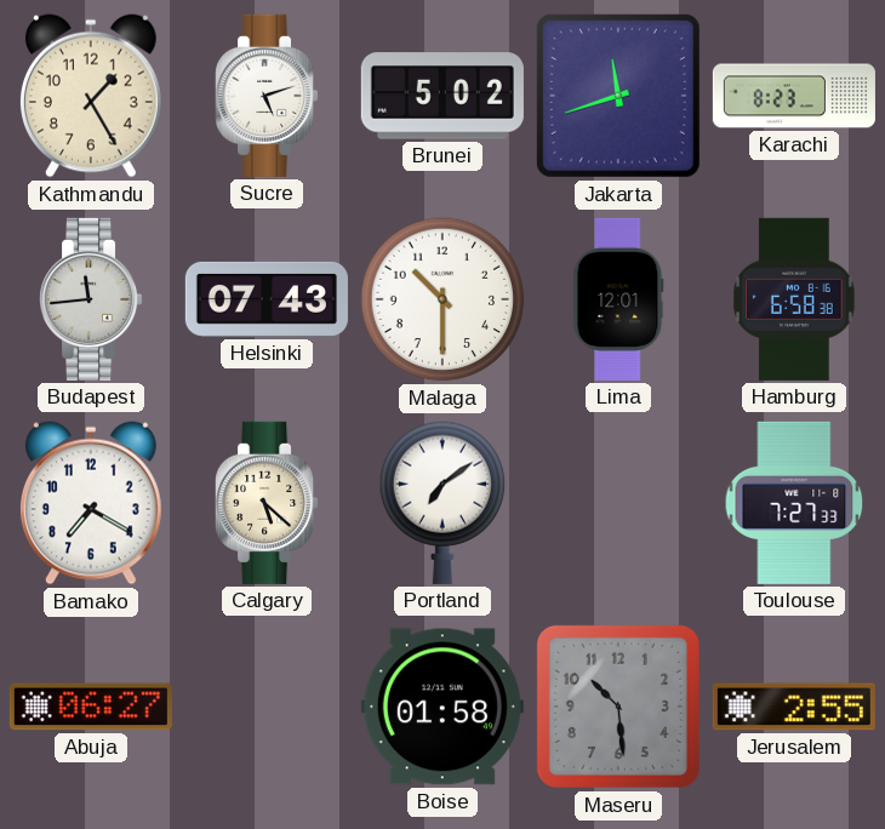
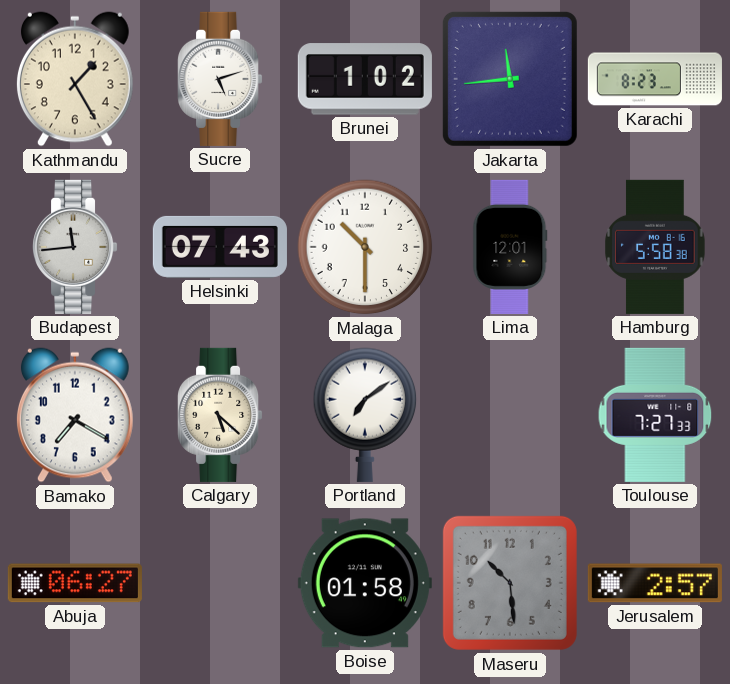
Brunei: 5:02 -> 1:02
Jakarta: 11:42 -> 11:44
Hamburg: 6:58 -> 5:58
Jerusalem: 2:55 -> 2:57
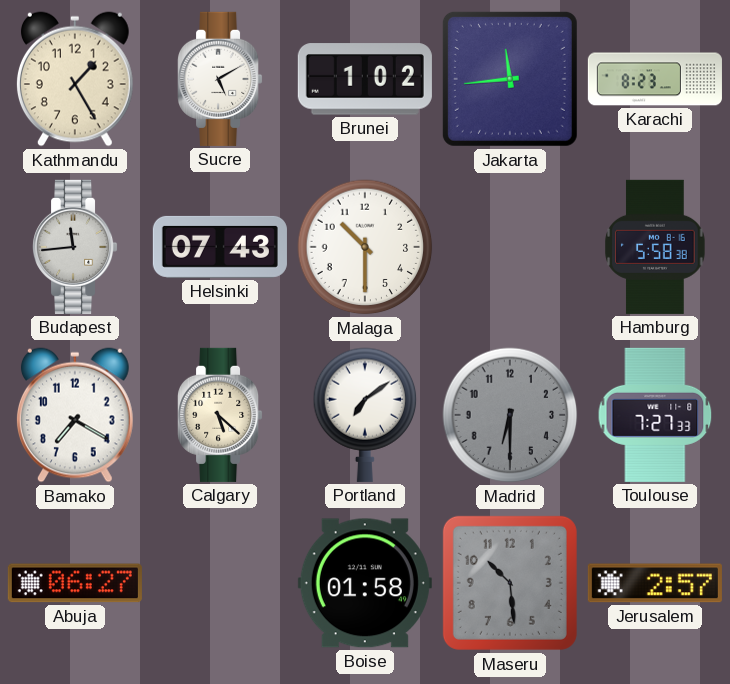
Sucre: 5:12 -> 5:10
Lima: 12:01 -> none
Madrid: none -> 6:30
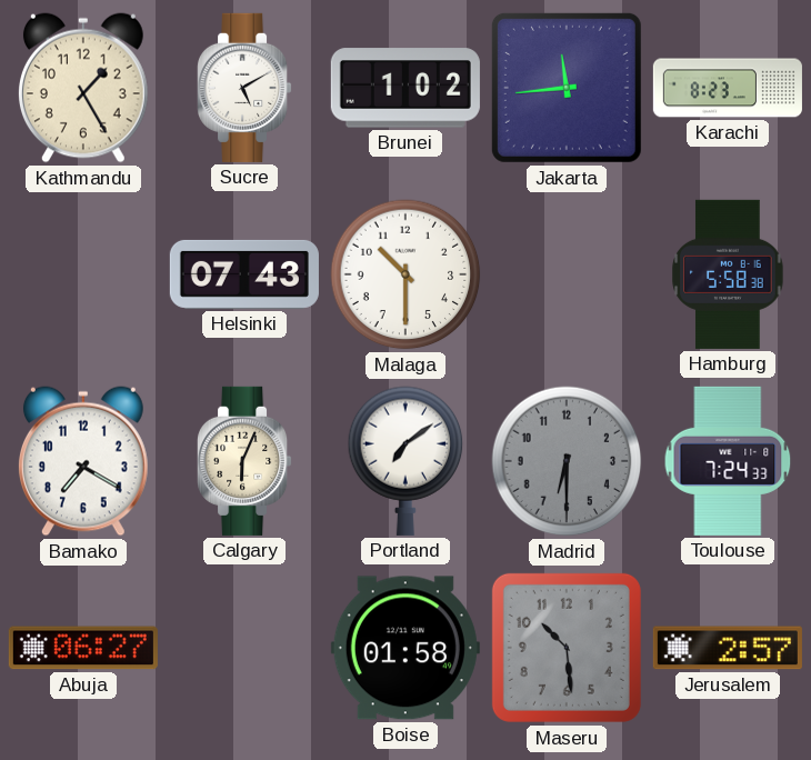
Budapest: 11:44 -> none
Calgary: 5:22 -> 6:04
Toulouse: 7:27 -> 7:24
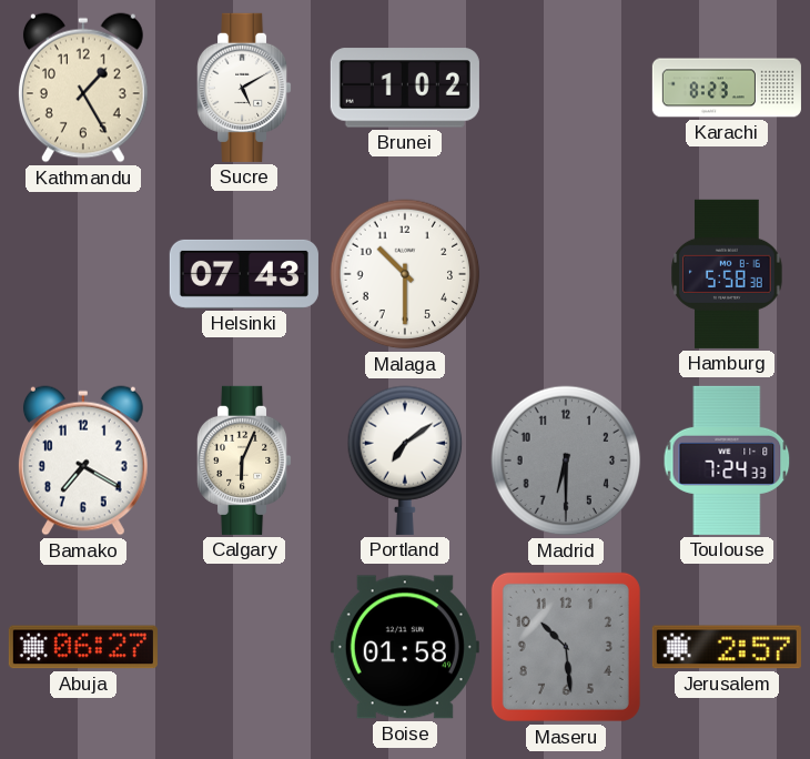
Jakarta: 11:44 -> none
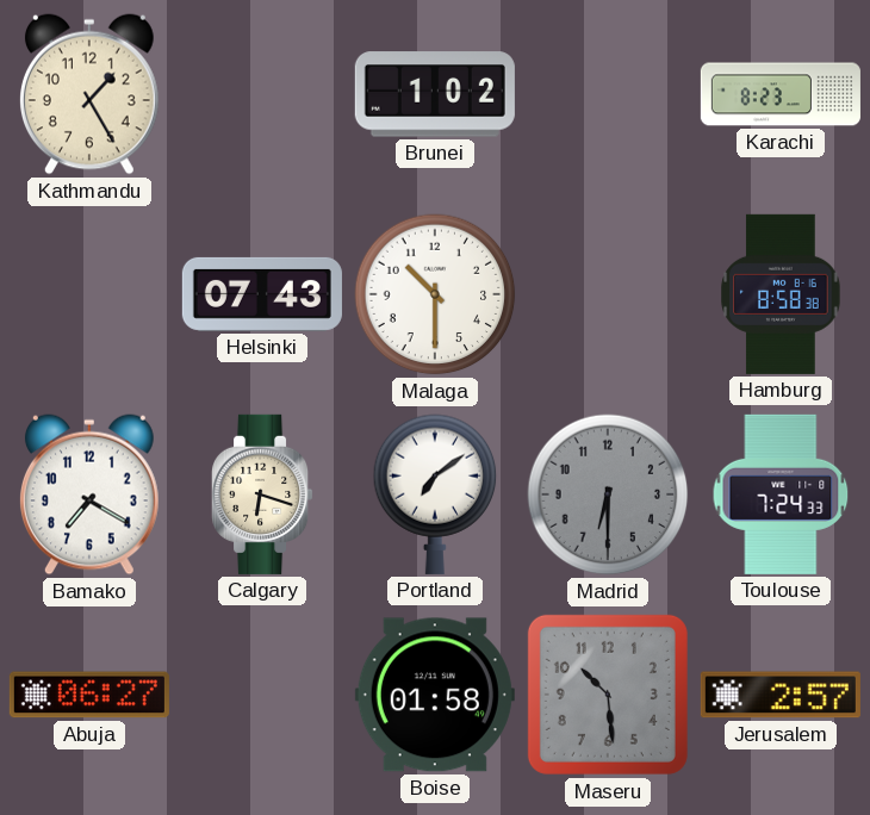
Sucre: 5:10 -> none
Hamburg: 5:58 -> 8:58
Calgary: 6:04 -> 6:18
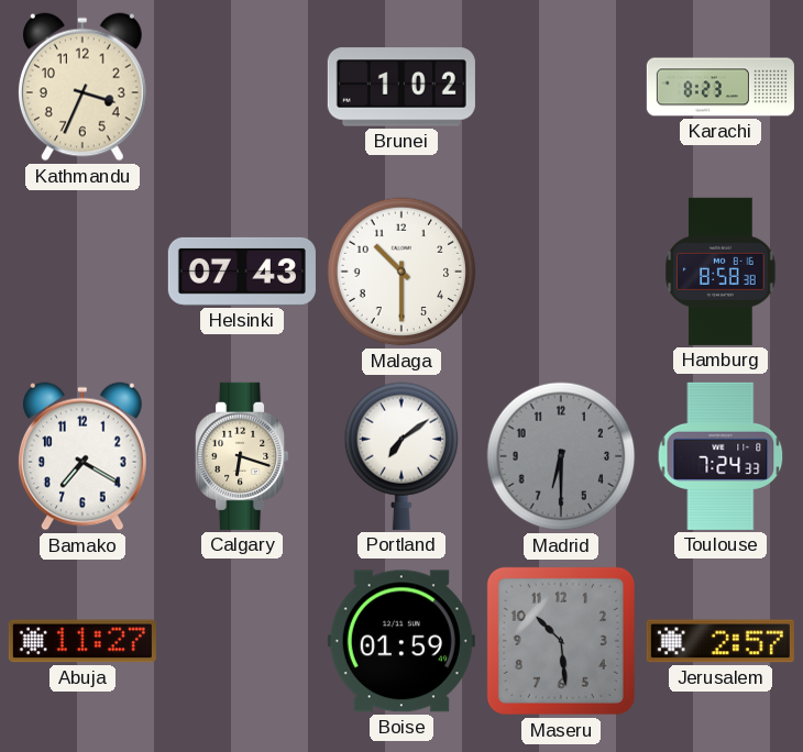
Kathmandu: 1:25 -> 3:34
Abuja: 06:27 -> 11:27
Boise: 01:58 -> 01:59
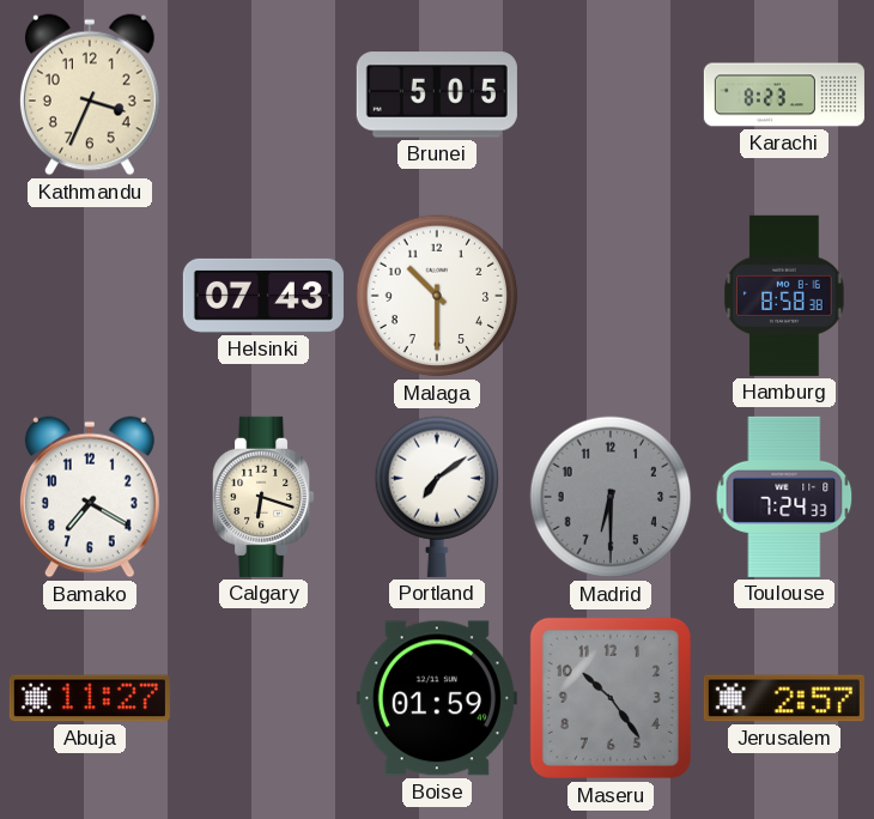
Brunei: 1:02 -> 5:05
Maseru: 10:29 -> 10:24
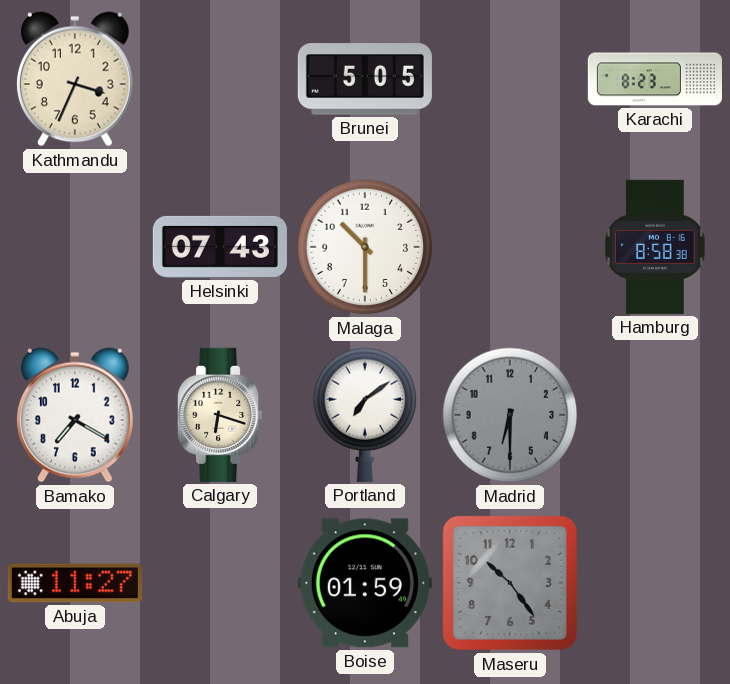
Toulouse: 7:24 -> none
Jerusalem: 2:57 -> none
